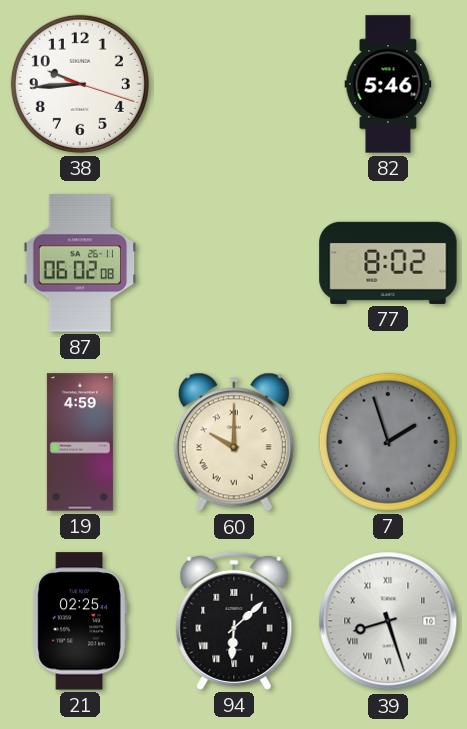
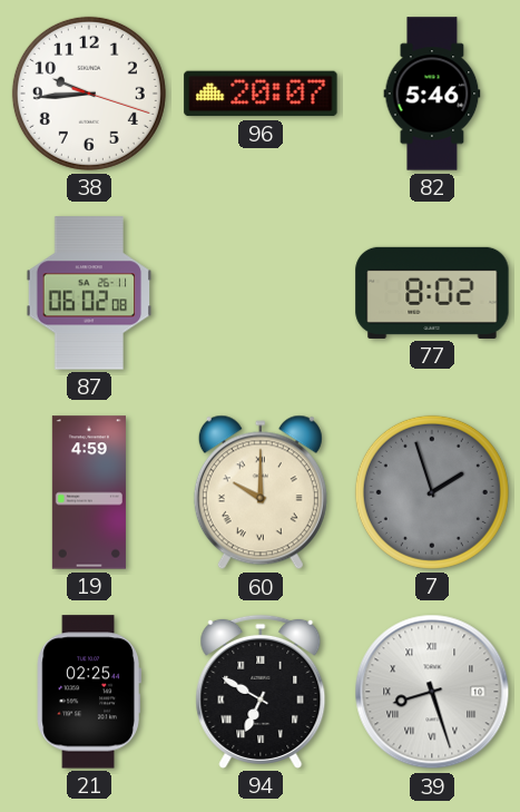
96: none -> 20:07
94: 6:08 -> 6:50
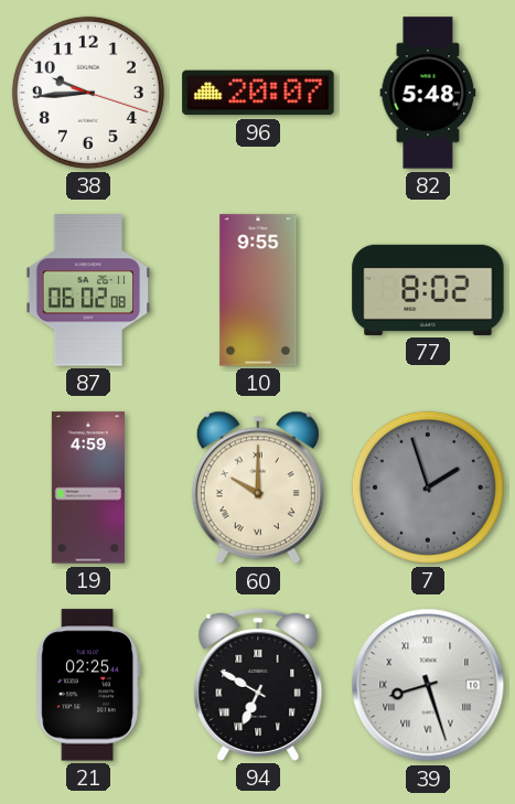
82: 5:46 -> 5:48
10: none -> 9:55
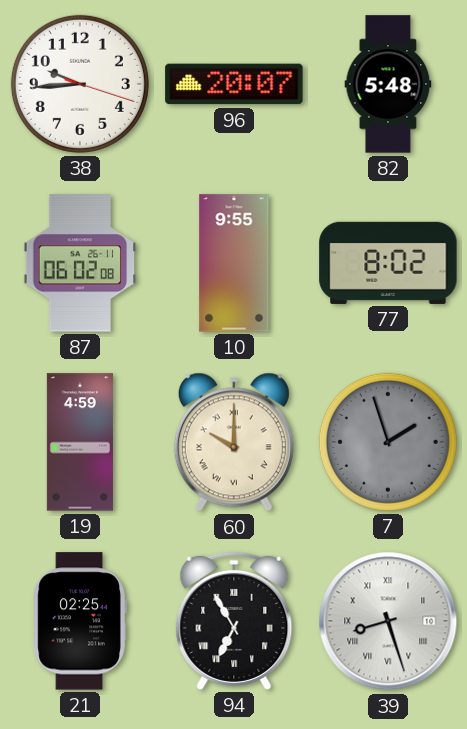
94: 6:50 -> 6:55
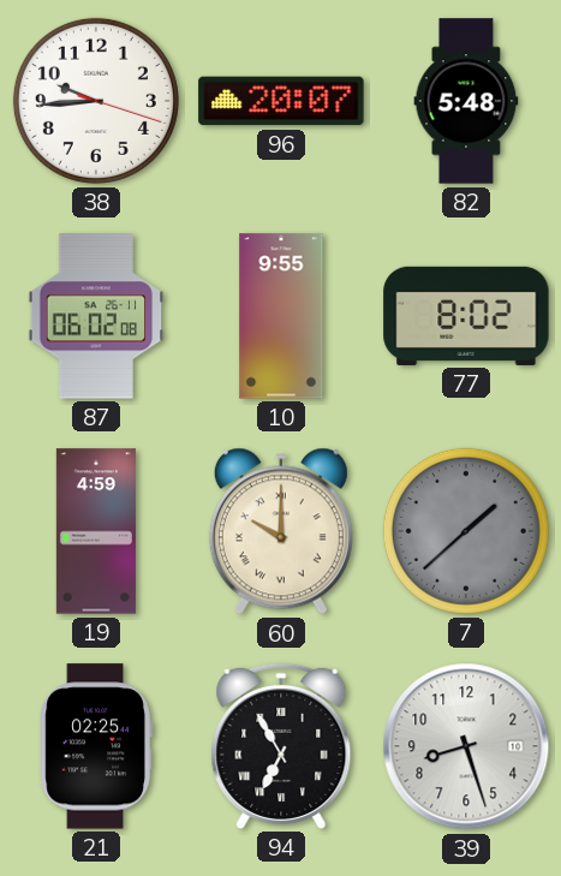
7: 1:57 -> 1:38
39 numerals: Roman -> Arabic
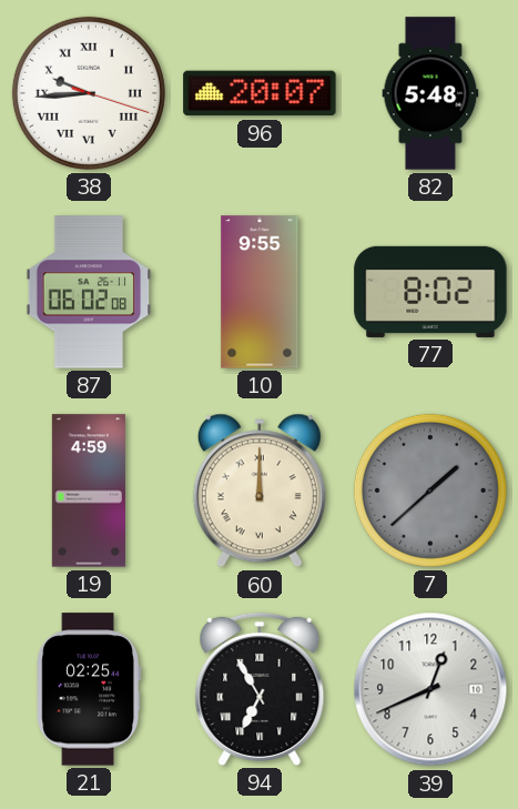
38 numerals: Arabic -> Roman
60: 10:00 -> 12:00
39: 8:27 -> 12:41
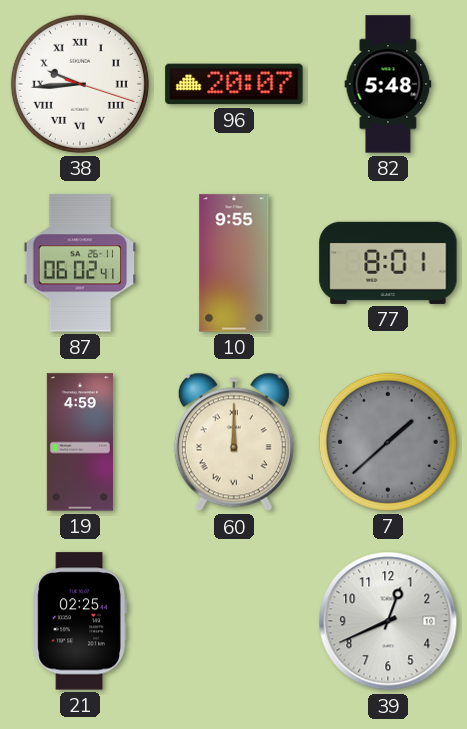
87: 06:02:08 -> 06:02:41
77: 8:02 -> 8:01
94: 6:55 -> none
